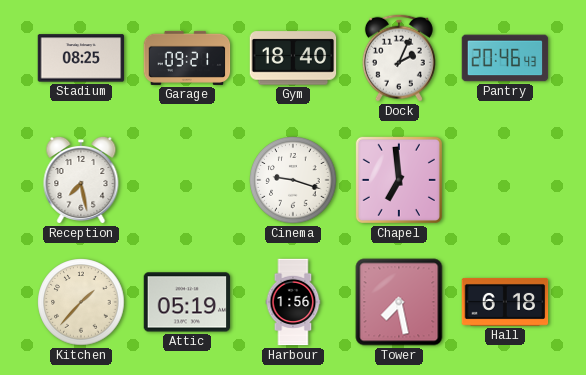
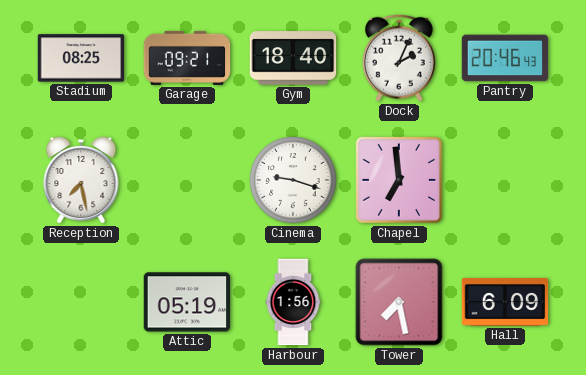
Kitchen: 1:37 -> none
Hall: 6:18 -> 6:09
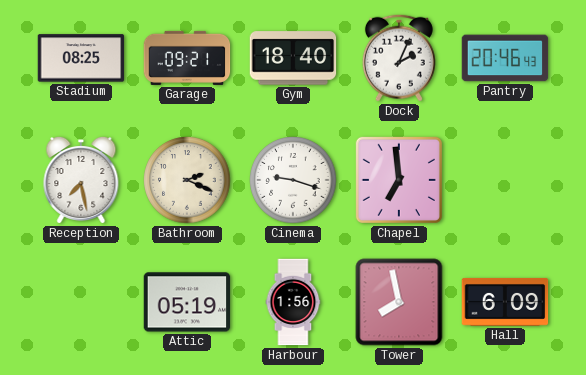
Bathroom: none -> 2:19
Tower: 7:28 -> 7:58
